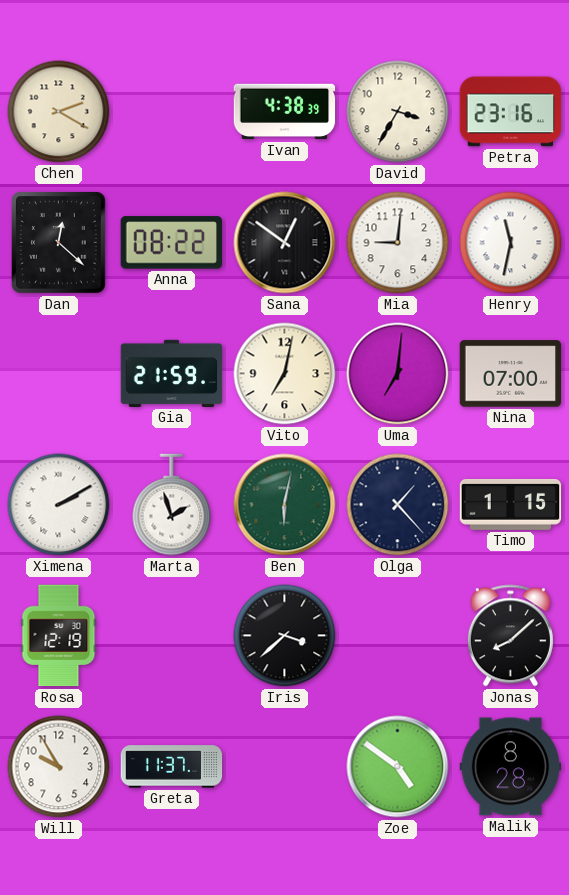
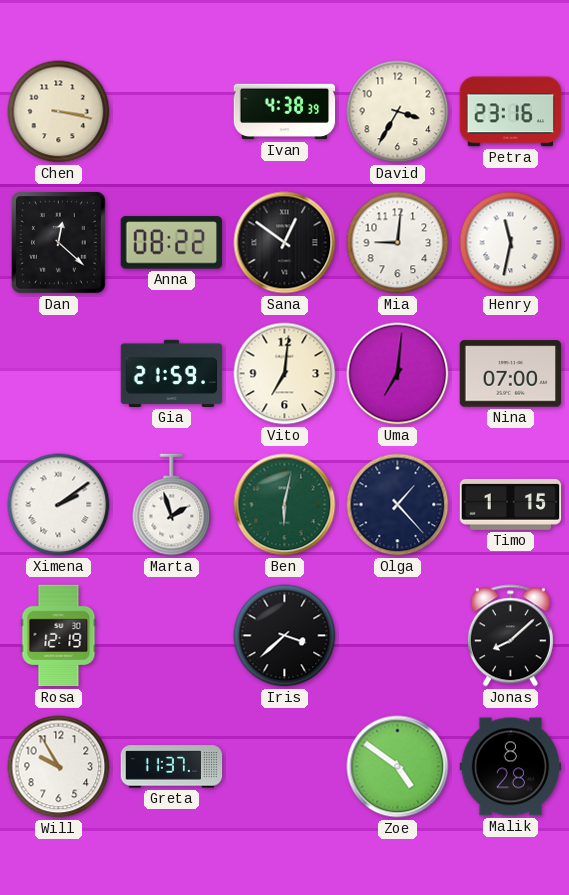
Chen: 2:20 -> 3:17
Vito: 7:02 -> 7:01
Ximena: 2:10 -> 2:09
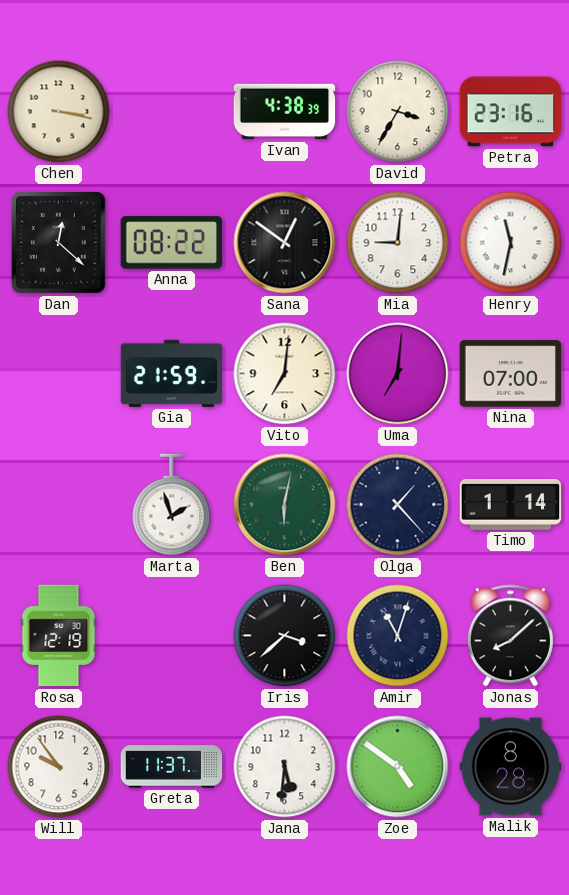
Ximena: 2:09 -> none
Timo: 1:15 -> 1:14
Amir: none -> 11:03
Will: 9:55 -> 9:54
Jana: none -> 5:31
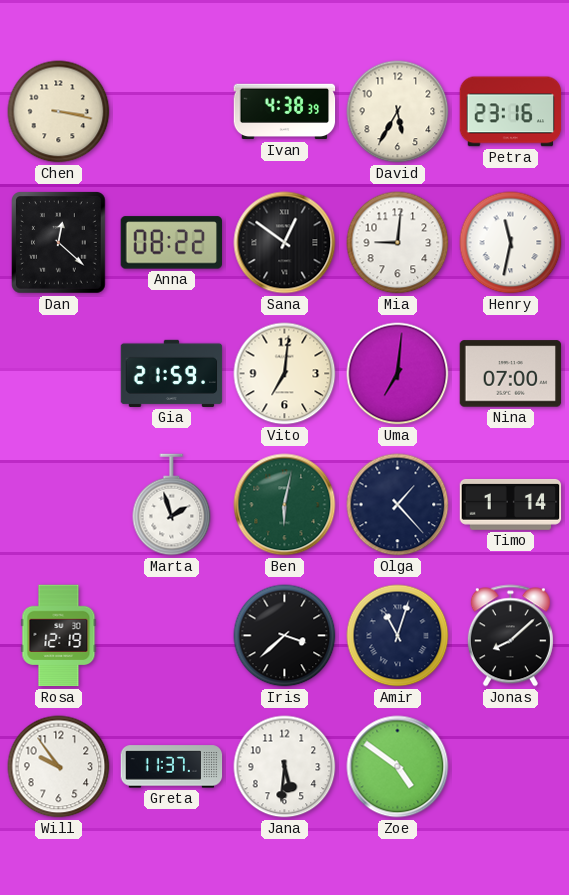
David: 3:35 -> 5:35
Malik: 8:28 -> none
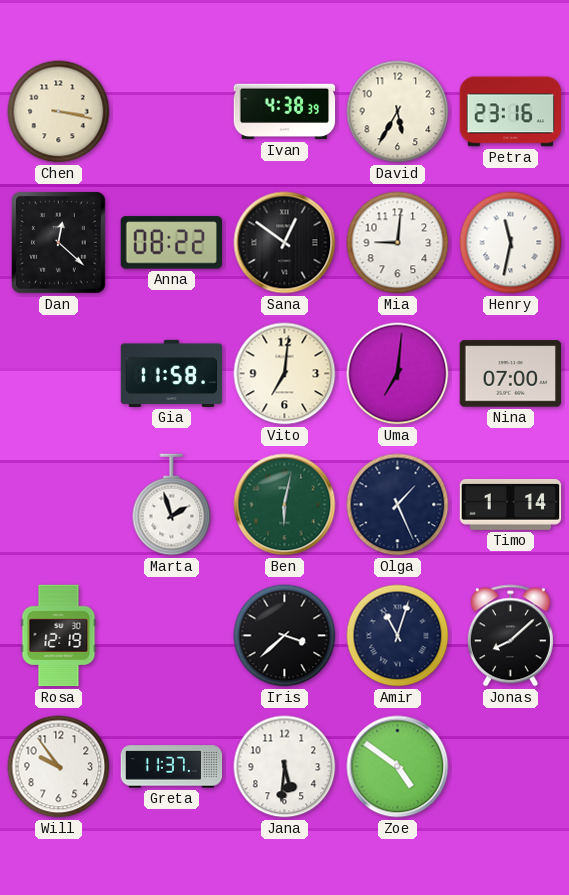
Gia: 21:59 -> 11:58
Olga: 1:23 -> 1:26
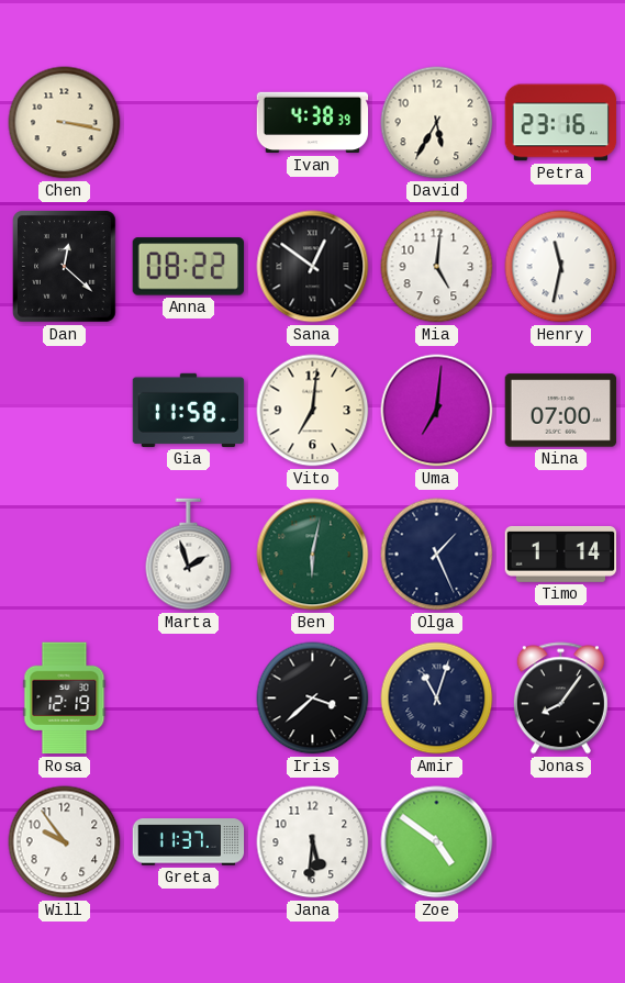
Mia: 9:01 -> 5:01
Jonas: 8:08 -> 8:06
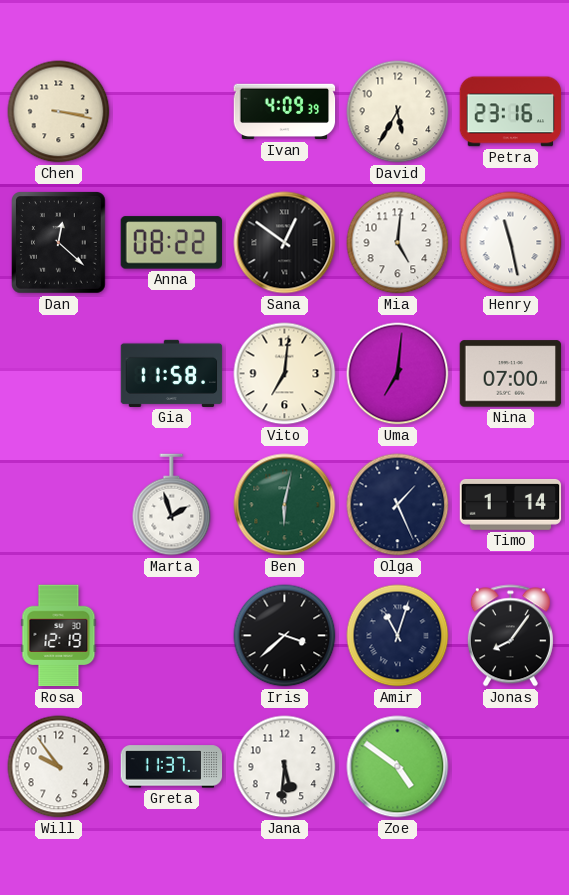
Ivan: 4:38 -> 4:09
Henry: 11:32 -> 11:28
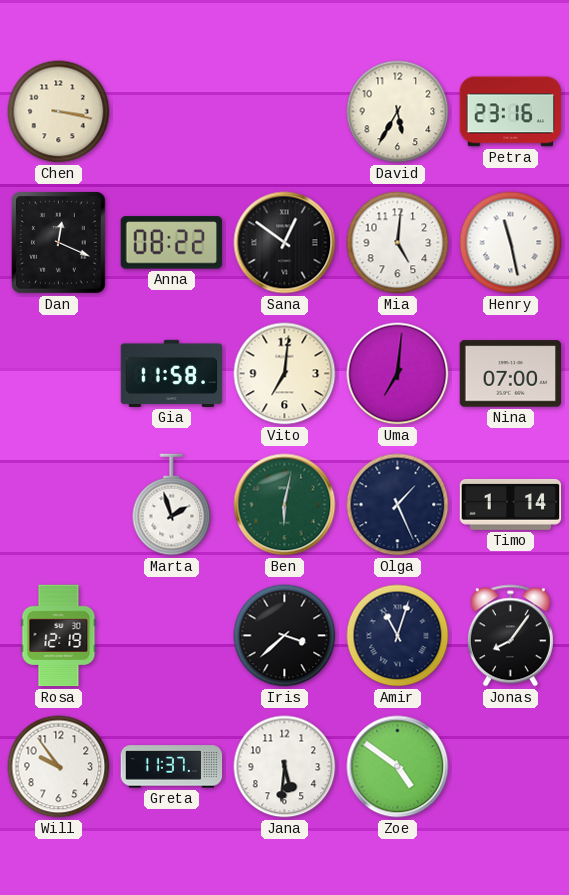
Ivan: 4:09 -> none
Dan: 12:22 -> 12:19
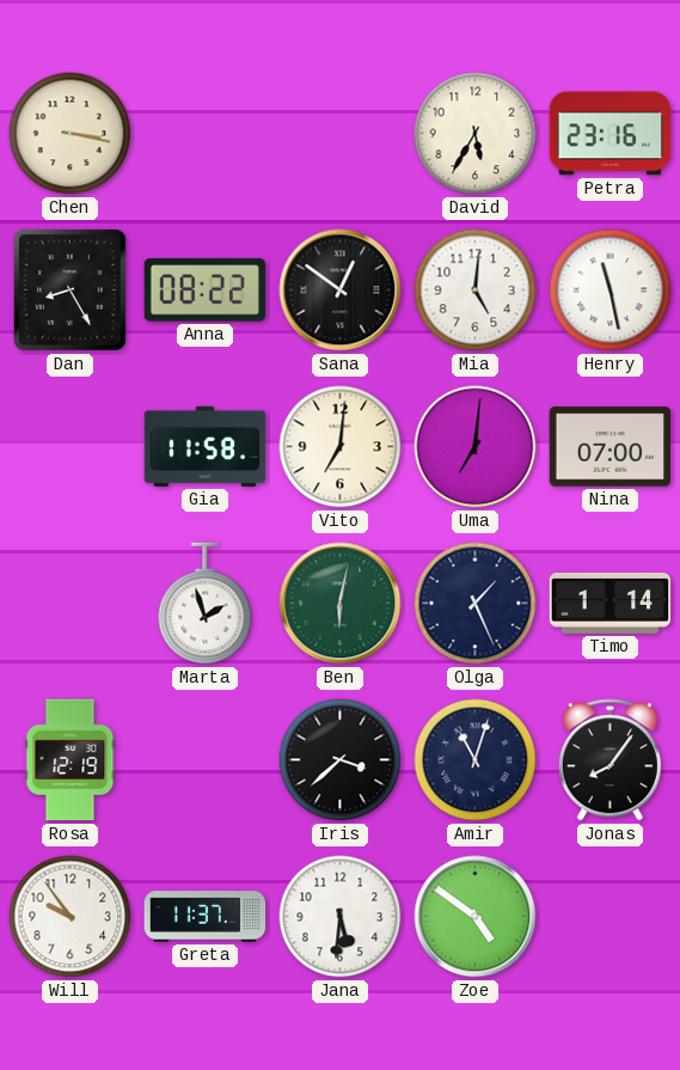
Dan: 12:19 -> 8:25
